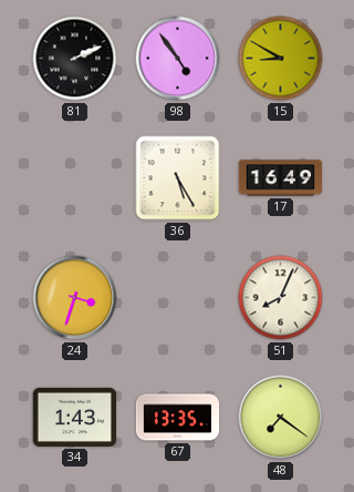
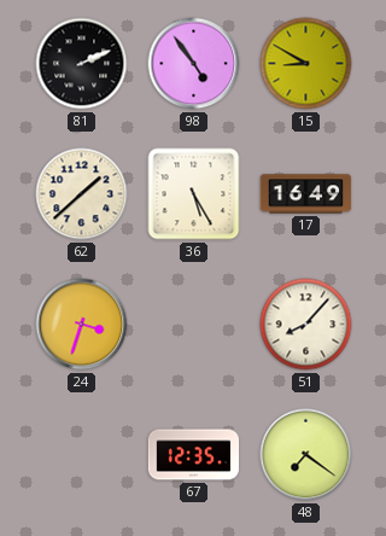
62: none -> 1:38
51: 8:04 -> 8:07
34: 1:43 -> none
67: 13:35 -> 12:35
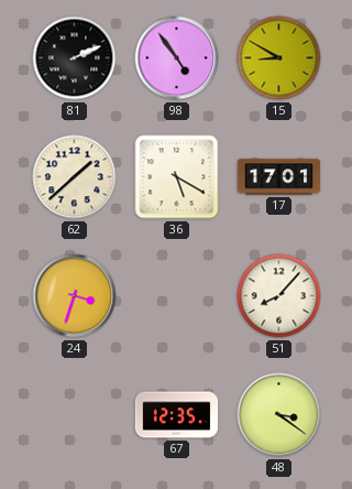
36: 5:25 -> 5:20
17: 16:49 -> 17:01
48: 7:21 -> 3:21
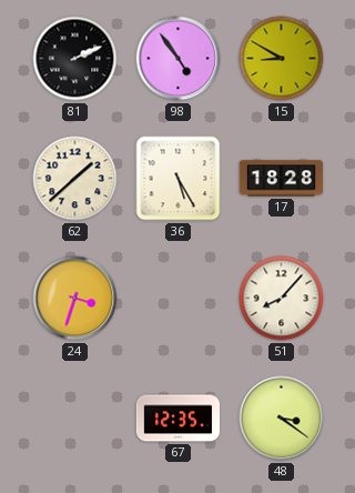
36: 5:20 -> 5:25
17: 17:01 -> 18:28
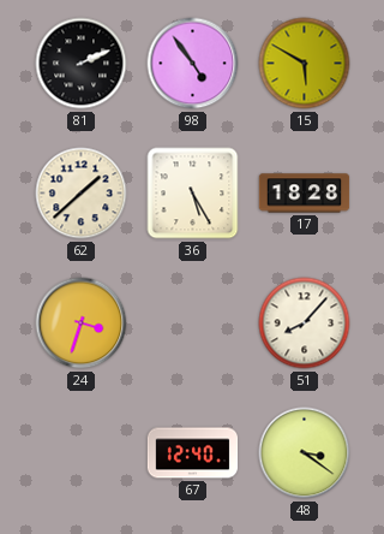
15: 8:50 -> 5:50
67: 12:35 -> 12:40
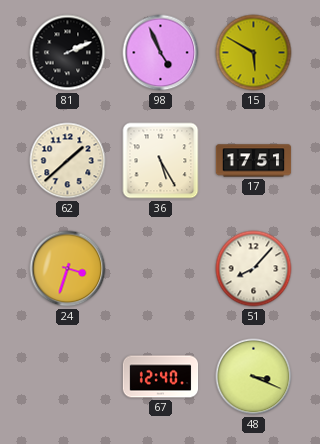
98: 4:54 -> 4:56
17: 18:28 -> 17:51
48: 3:21 -> 3:19
